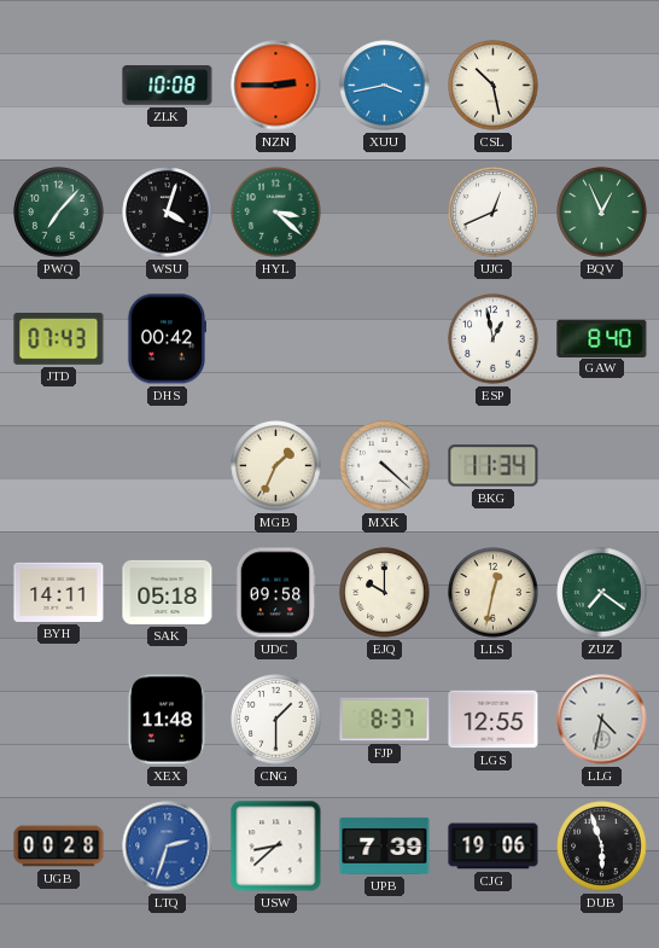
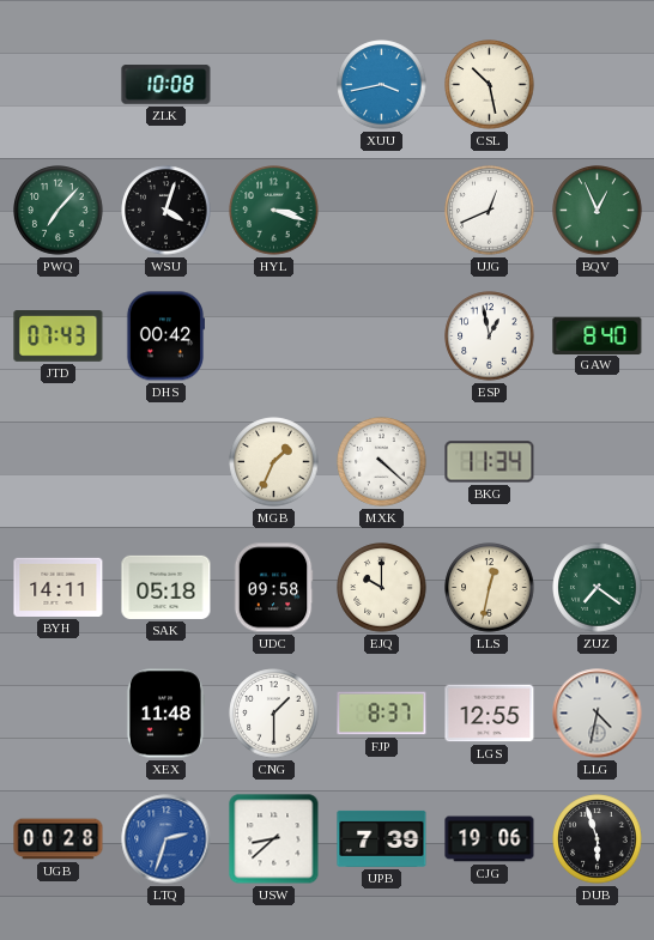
NZN: 2:45 -> none
HYL: 3:22 -> 3:18
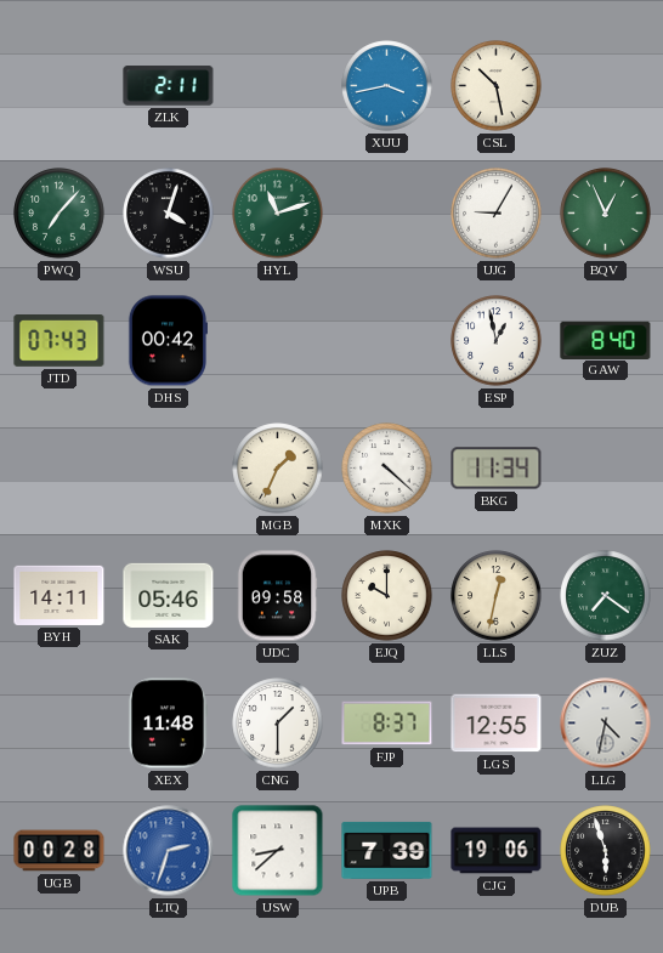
ZLK: 10:08 -> 2:11
HYL: 3:18 -> 11:12
UJG: 12:41 -> 9:05
SAK: 05:18 -> 05:46
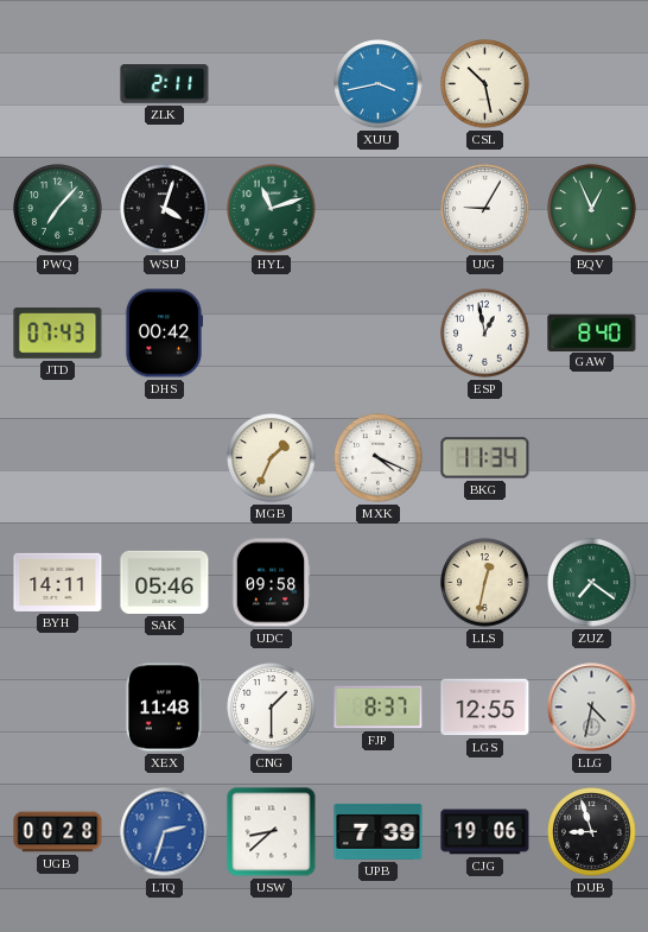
MXK: 4:22 -> 4:19
EJQ: 10:00 -> none
DUB: 5:57 -> 8:57
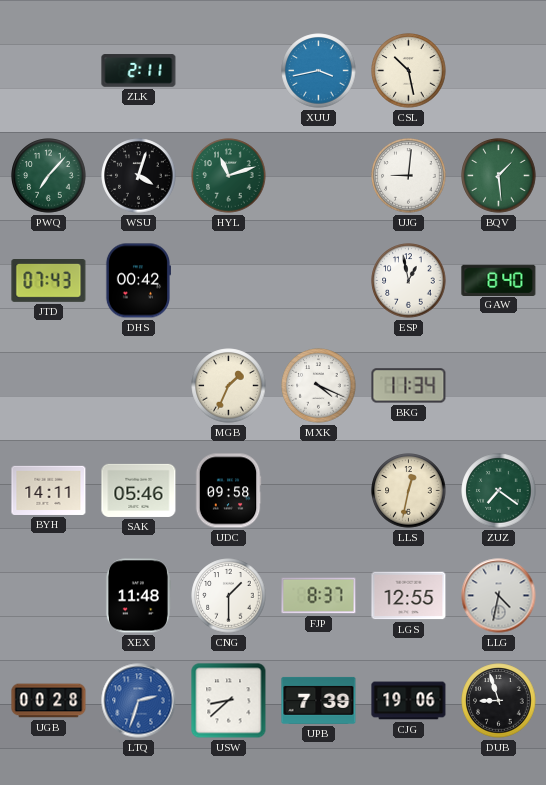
UJG: 9:05 -> 9:01
BQV: 12:56 -> 1:29
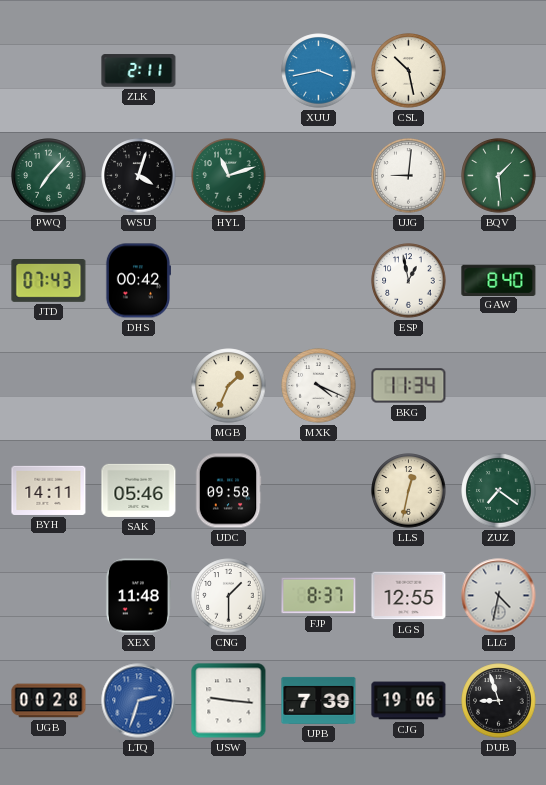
USW: 8:38 -> 9:16
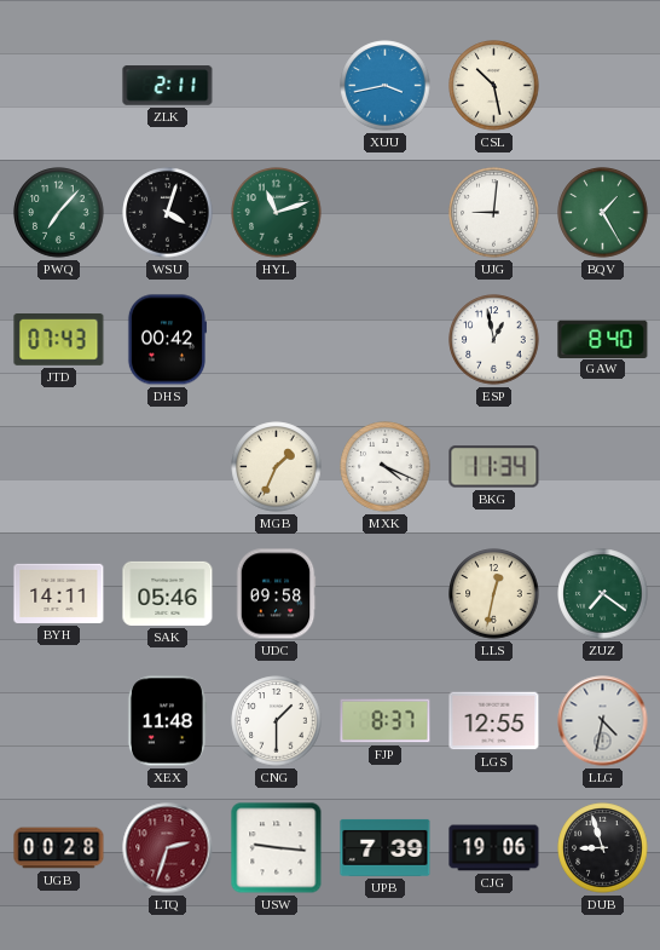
BQV: 1:29 -> 1:25
LTQ dial: blue -> burgundy
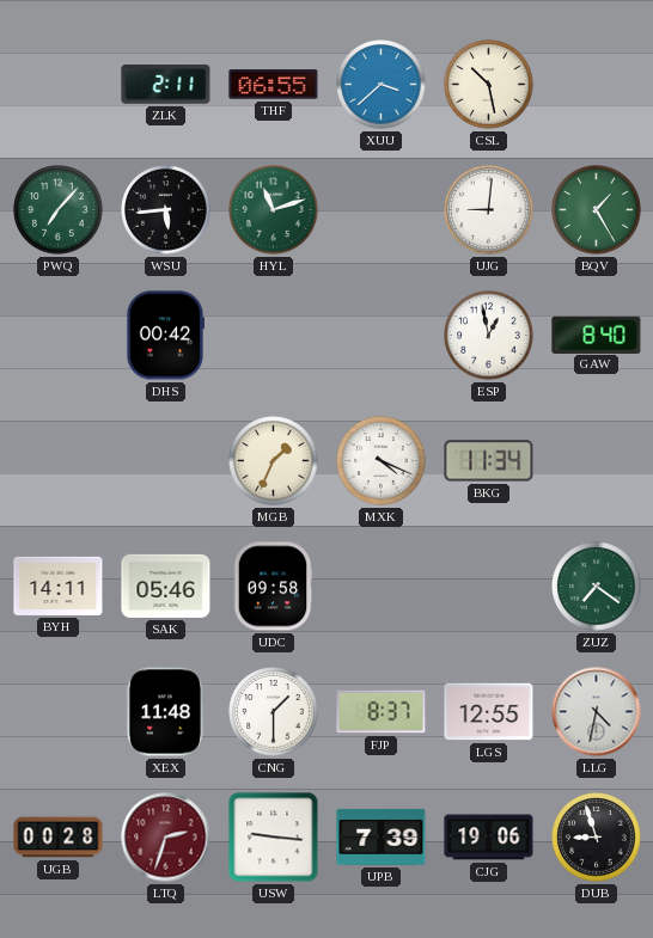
THF: none -> 06:55
XUU: 3:43 -> 3:38
WSU: 4:03 -> 5:44
JTD: 07:43 -> none
LLS: 12:32 -> none
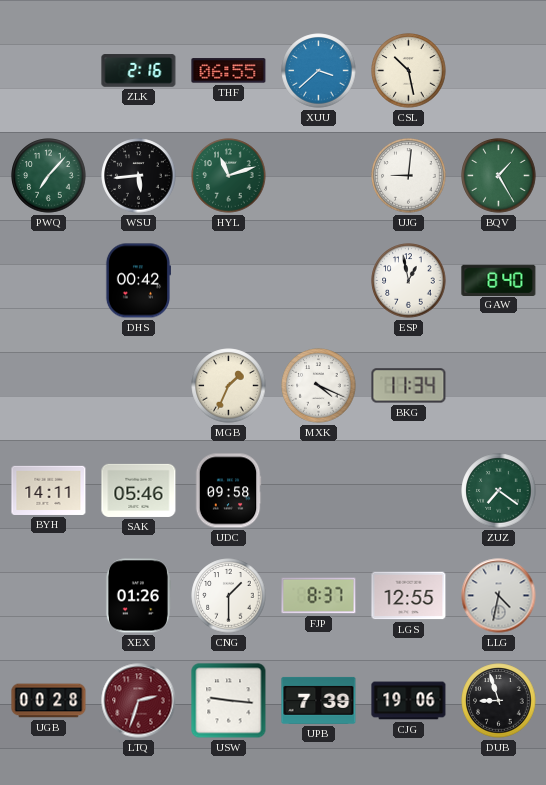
ZLK: 2:11 -> 2:16
XEX: 11:48 -> 01:26
